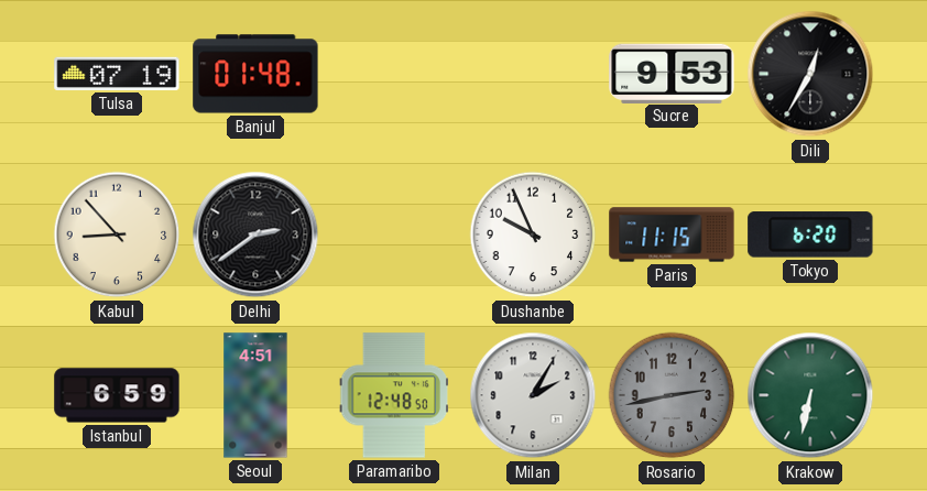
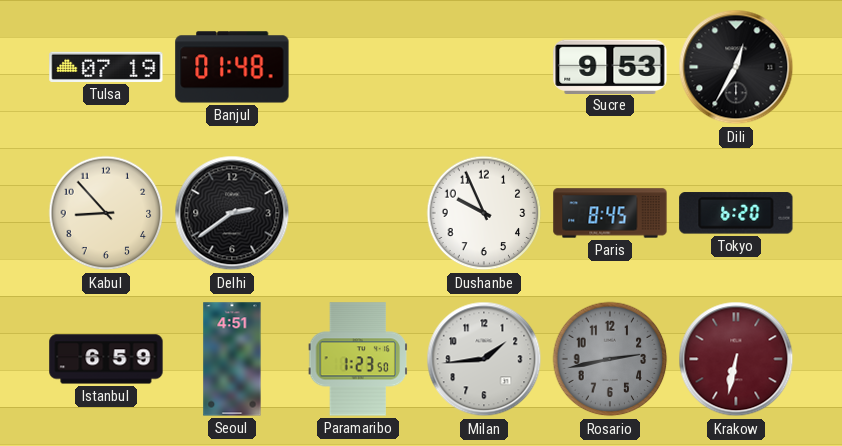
Paris: 11:15 -> 8:45
Paramaribo: 12:48 -> 1:23
Milan: 2:05 -> 1:44
Krakow dial: green -> burgundy
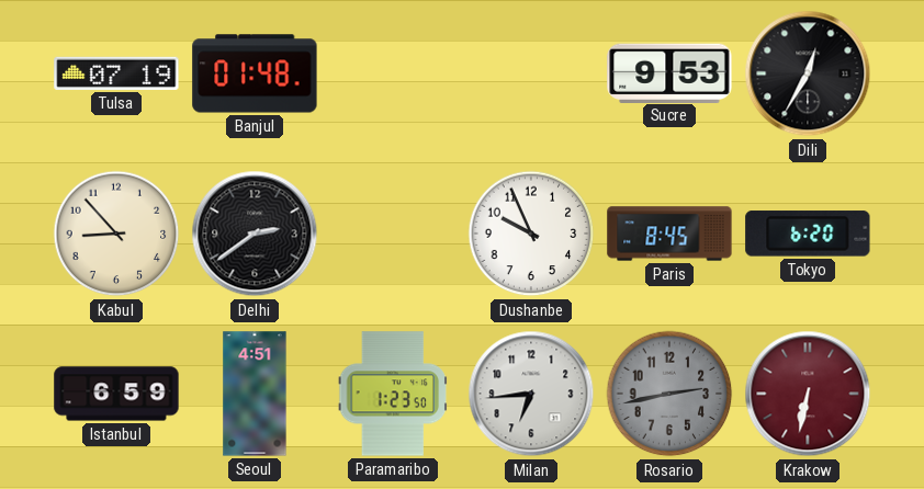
Milan: 1:44 -> 6:44
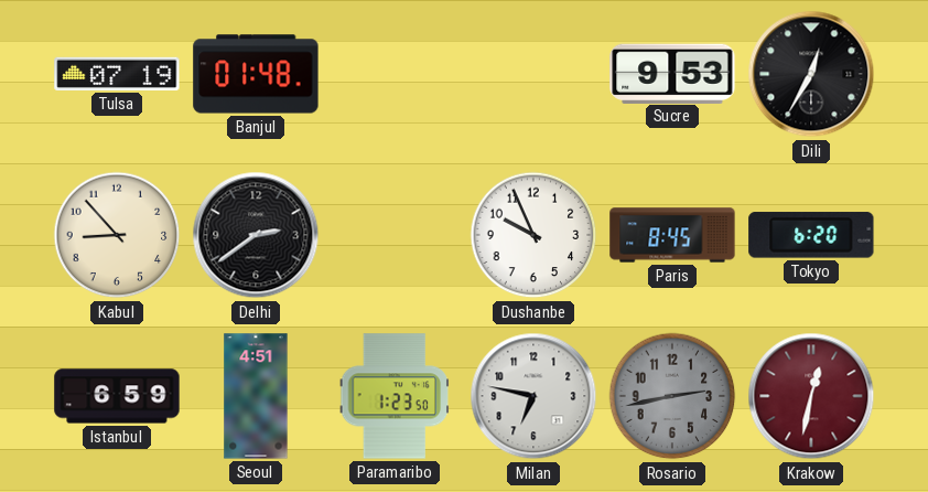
Milan: 6:44 -> 6:47
Krakow: 6:32 -> 12:32
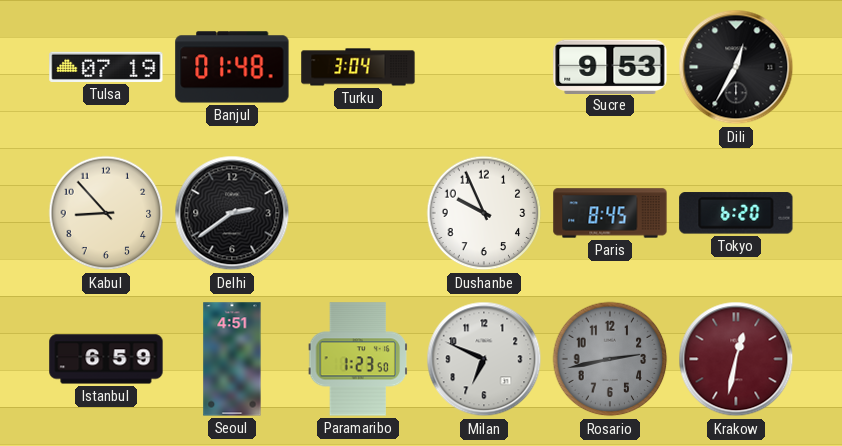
Turku: none -> 3:04
Milan: 6:47 -> 6:49
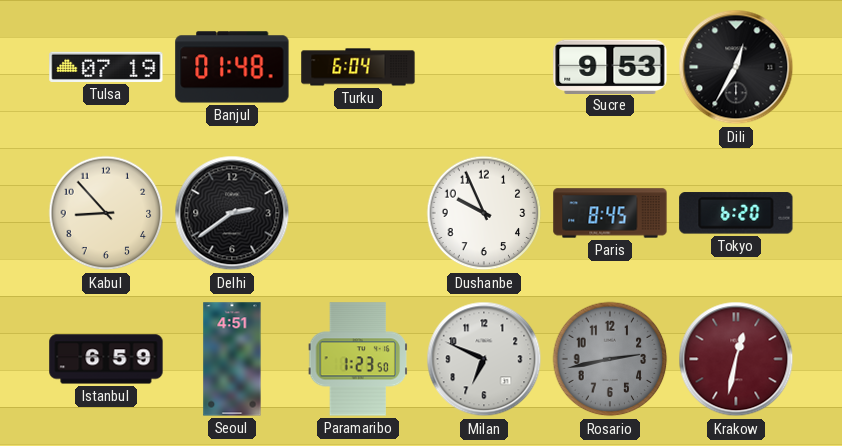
Turku: 3:04 -> 6:04
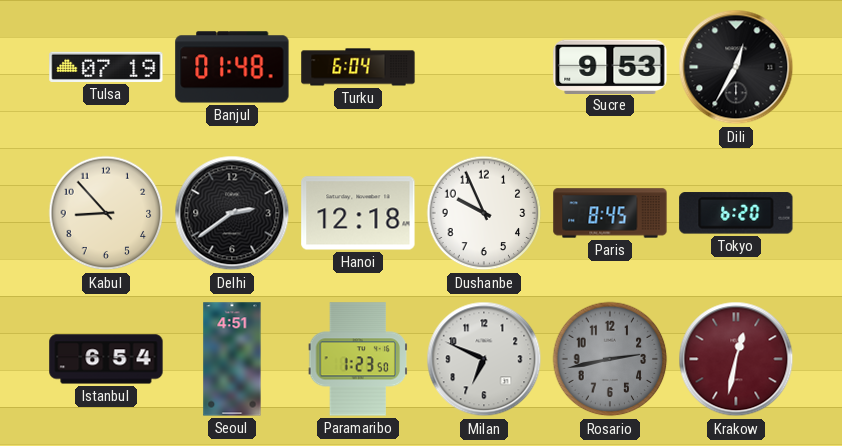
Hanoi: none -> 12:18
Istanbul: 6:59 -> 6:54
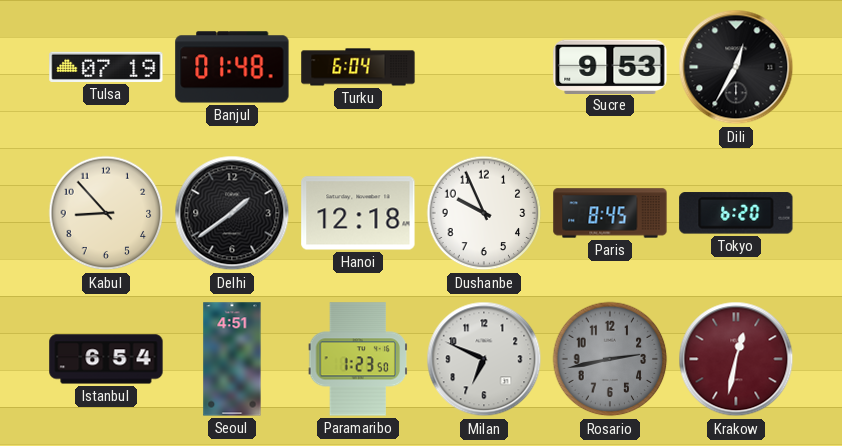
Delhi: 2:39 -> 1:39
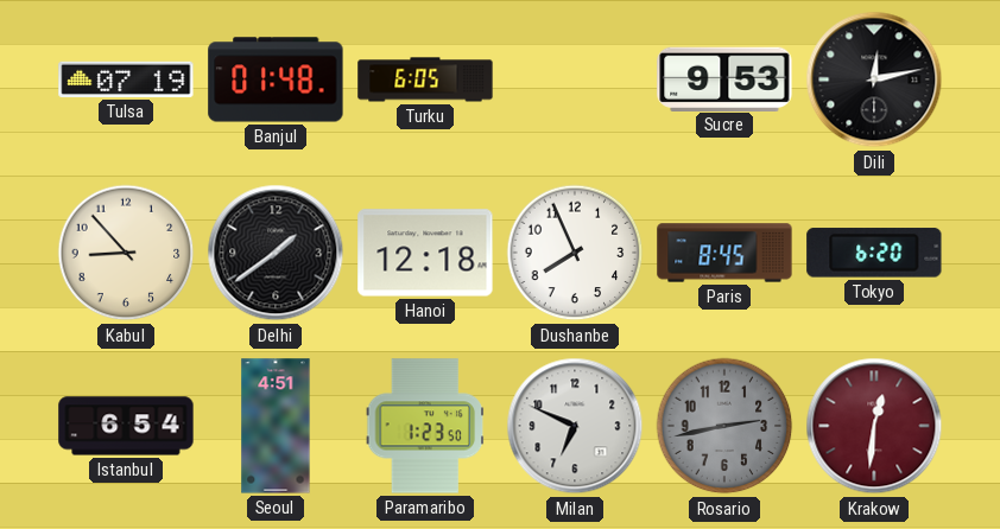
Turku: 6:04 -> 6:05
Dili: 12:35 -> 12:13
Dushanbe: 9:56 -> 7:56
Krakow: 12:32 -> 12:31
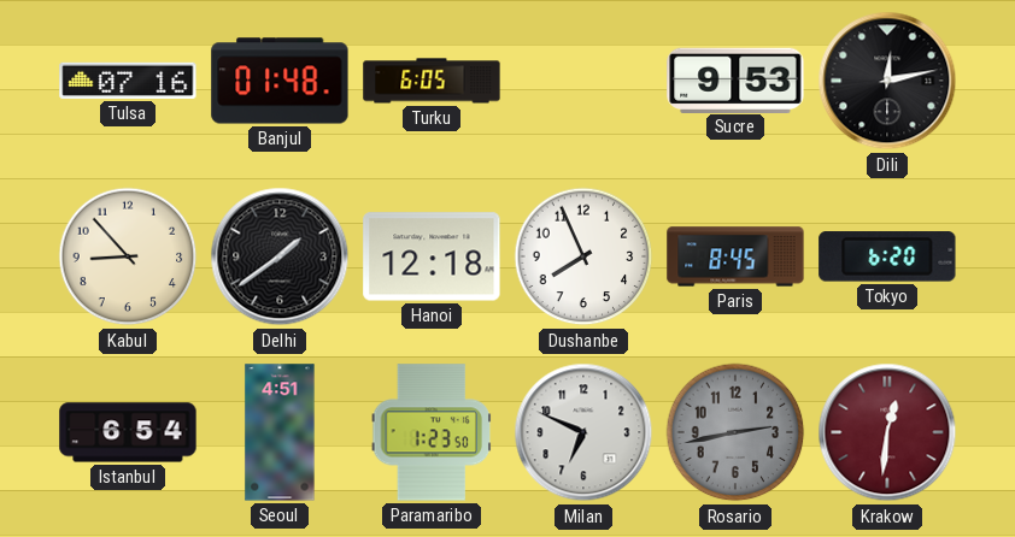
Tulsa: 07:19 -> 07:16
